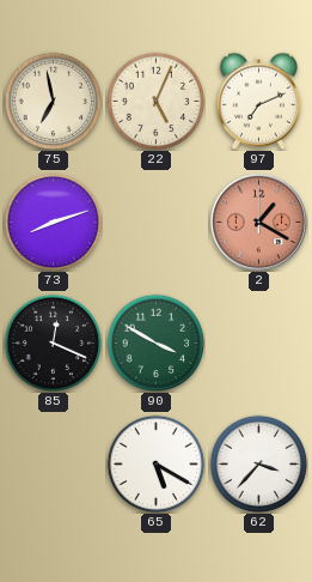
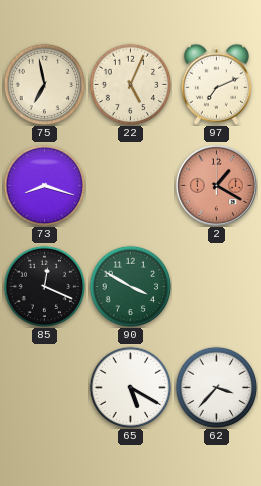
73: 8:12 -> 8:18
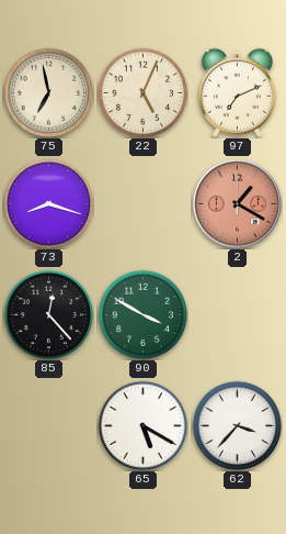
85: 12:19 -> 12:23
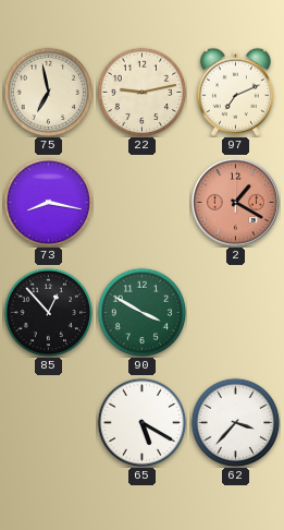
22: 5:04 -> 9:13
73: 8:18 -> 8:17
85: 12:23 -> 12:53
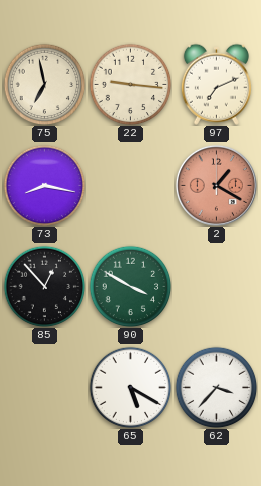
22: 9:13 -> 9:16
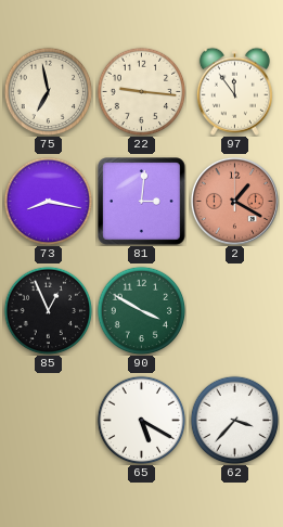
97: 7:11 -> 11:54
81: none -> 3:01
85: 12:53 -> 12:56
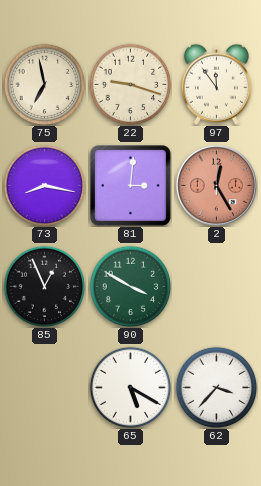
22: 9:16 -> 9:18
2: 1:20 -> 12:25
